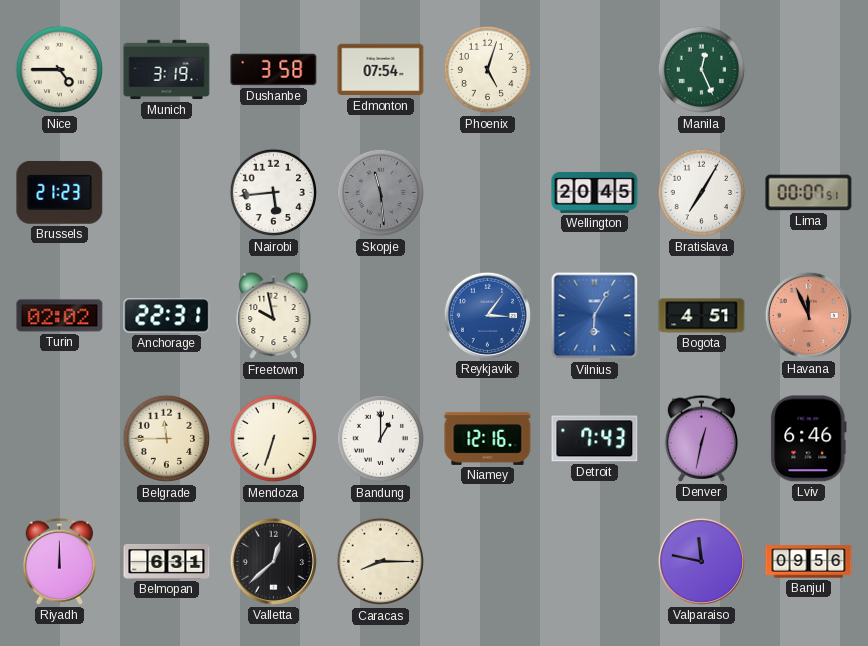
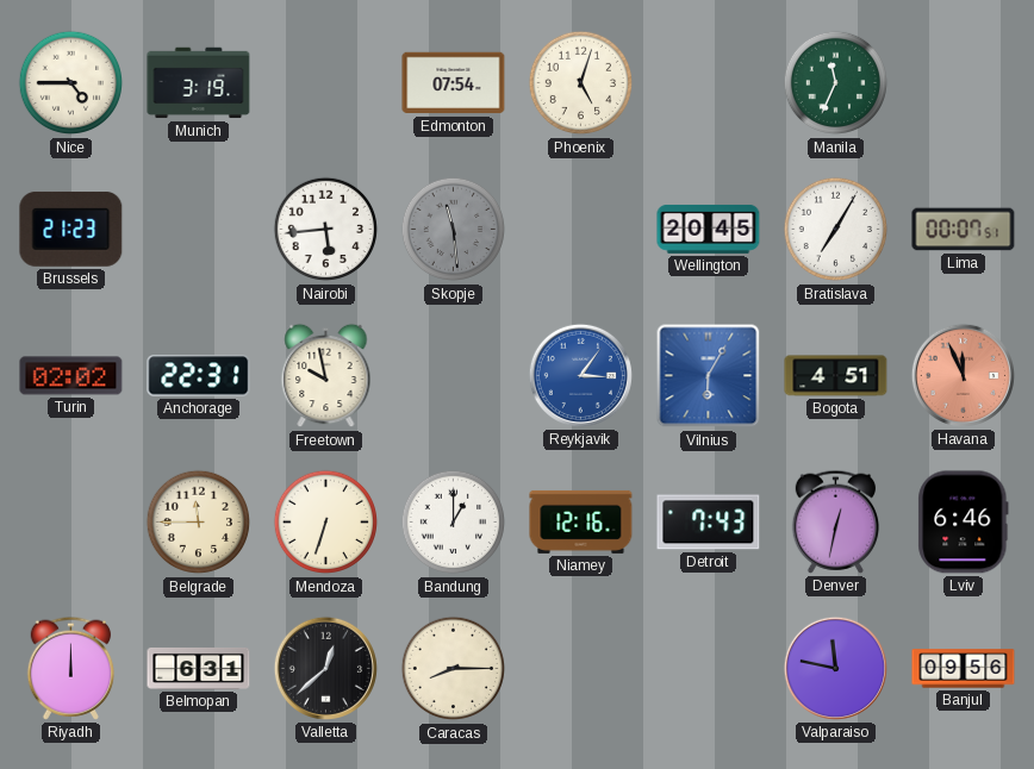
Dushanbe: 3:58 -> none
Manila: 12:26 -> 11:34
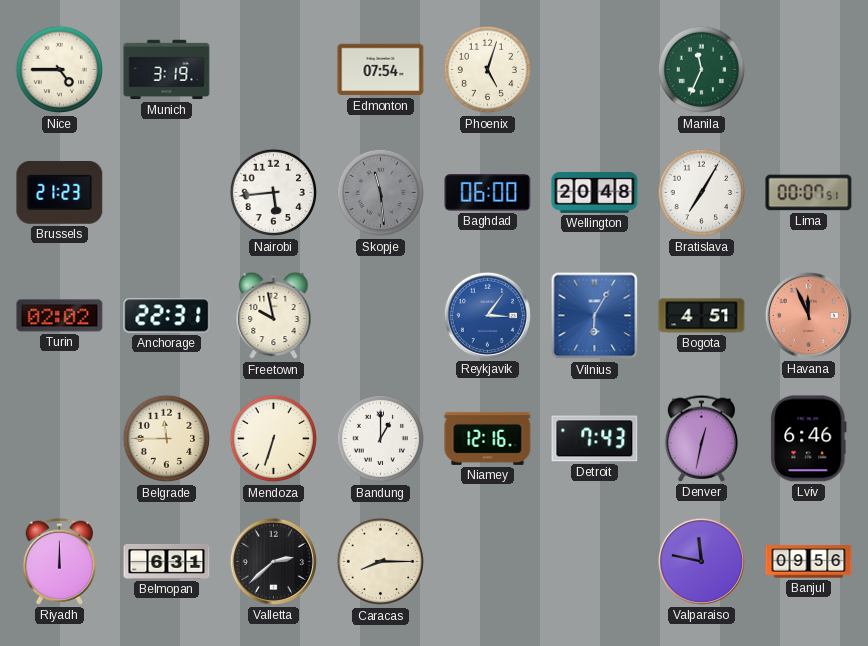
Baghdad: none -> 06:00
Wellington: 20:45 -> 20:48
Valletta: 12:38 -> 2:38
